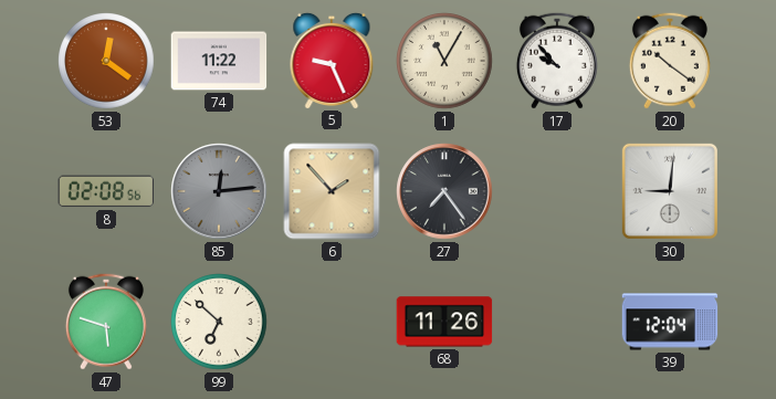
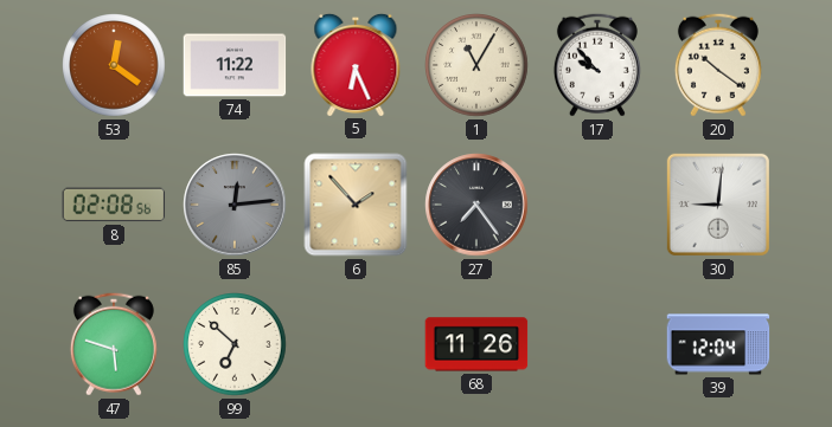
5: 9:26 -> 6:26
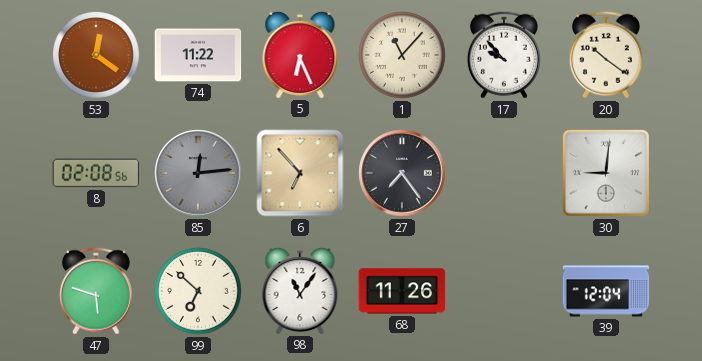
1: 11:05 -> 11:07
6: 1:53 -> 6:53
98: none -> 11:06
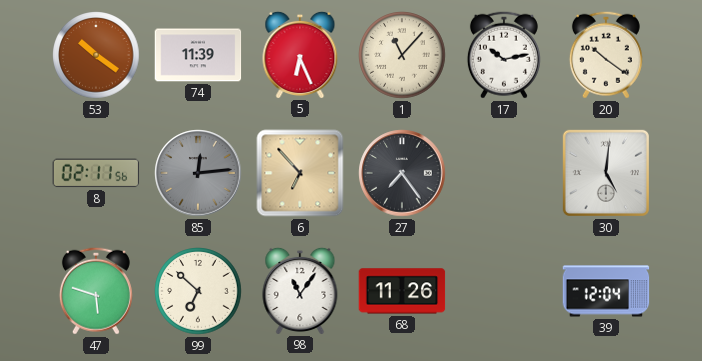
53: 12:21 -> 10:21
74: 11:22 -> 11:39
17: 9:53 -> 10:13
8: 02:08 -> 02:11
30: 9:01 -> 5:01
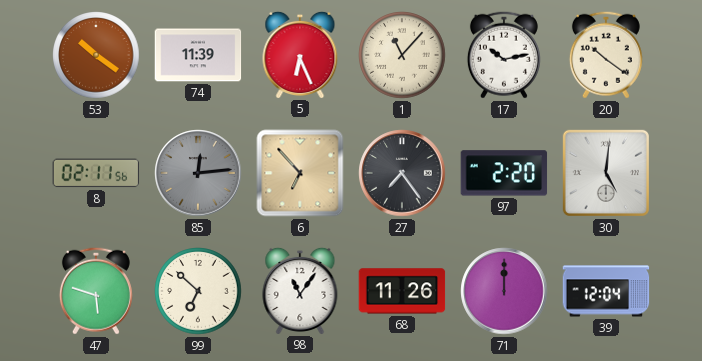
97: none -> 2:20
71: none -> 12:00
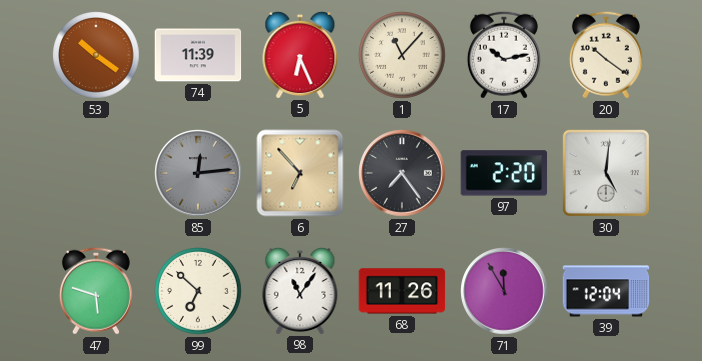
8: 02:11 -> none
71: 12:00 -> 11:55
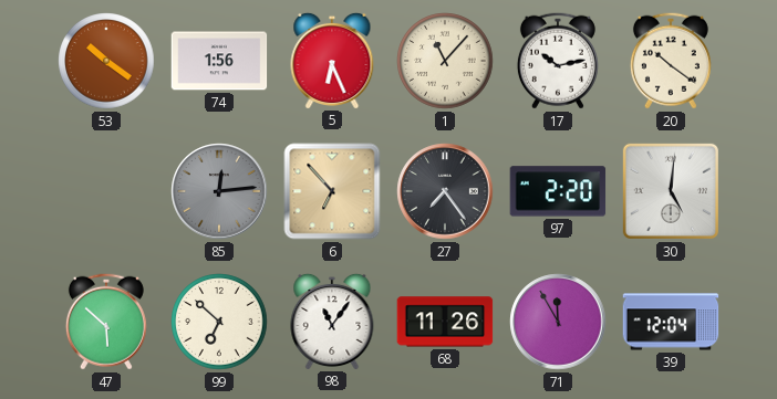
74: 11:39 -> 1:56
47: 5:48 -> 5:52
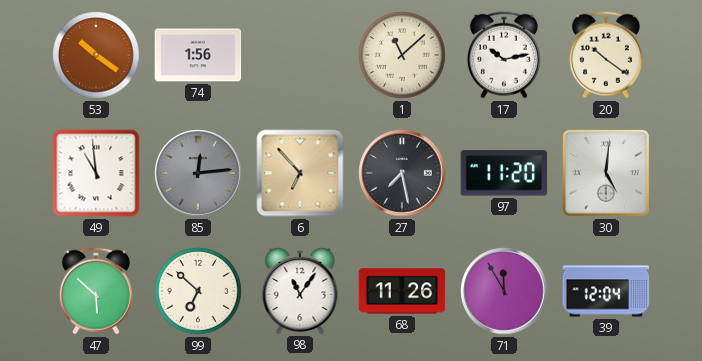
5: 6:26 -> none
1: 11:07 -> 11:08
49: none -> 10:59
27: 7:24 -> 7:28
97: 2:20 -> 11:20
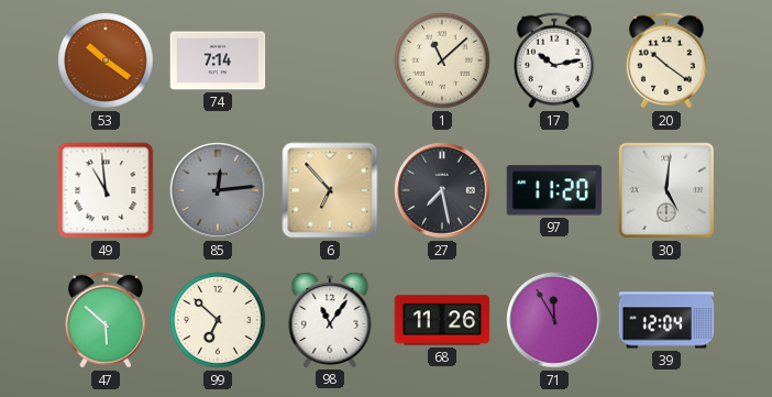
74: 1:56 -> 7:14
